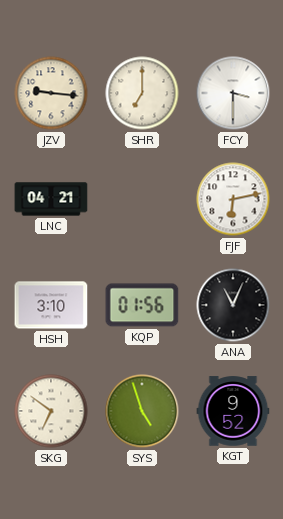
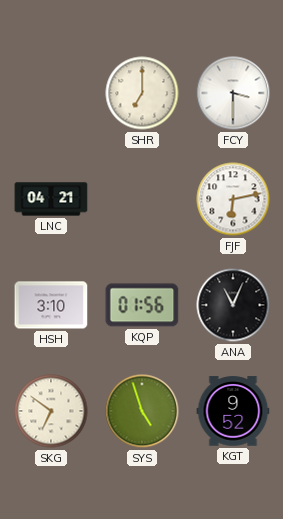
JZV: 9:16 -> none
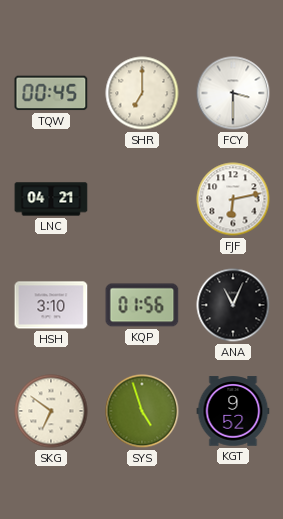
TQW: none -> 00:45
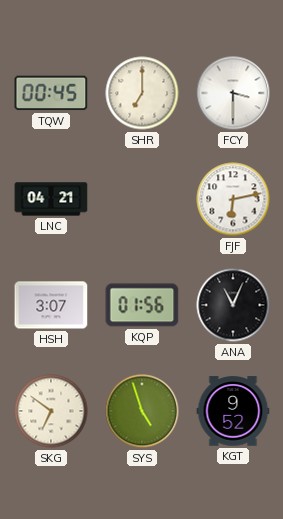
HSH: 3:10 -> 3:07
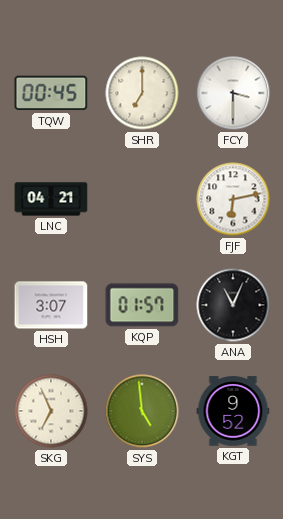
KQP: 01:56 -> 01:57
SKG: 6:51 -> 6:56
SYS: 4:57 -> 4:59
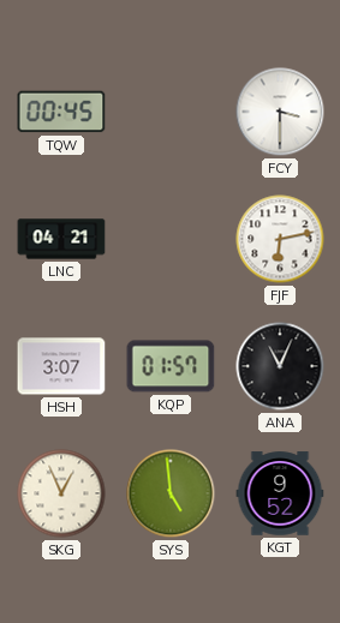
SHR: 7:00 -> none
SKG: 6:56 -> 12:56
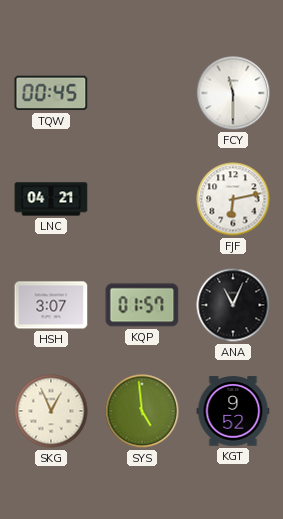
FCY: 3:30 -> 11:30
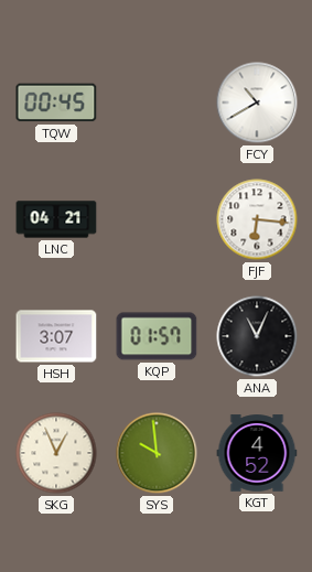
FCY: 11:30 -> 10:40
FJF: 6:13 -> 6:16
SYS: 4:59 -> 9:59
KGT: 9:52 -> 4:52
